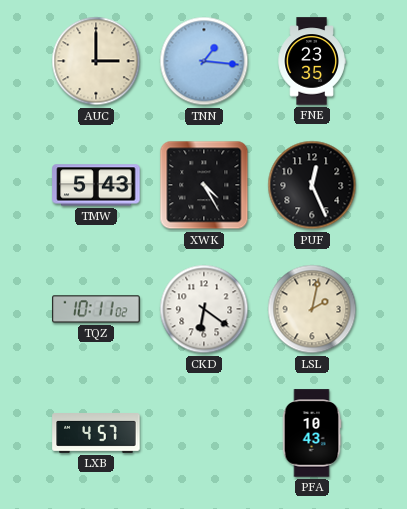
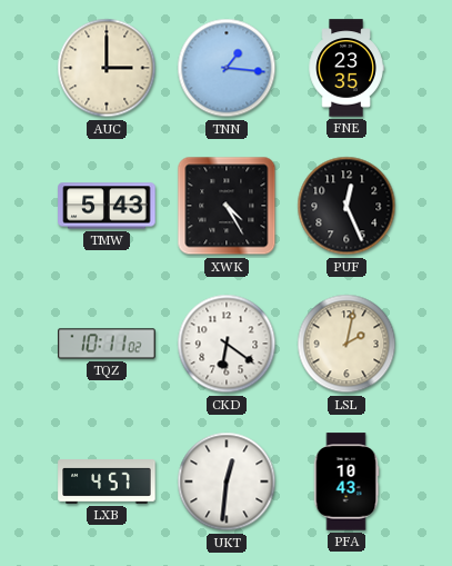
UKT: none -> 12:31
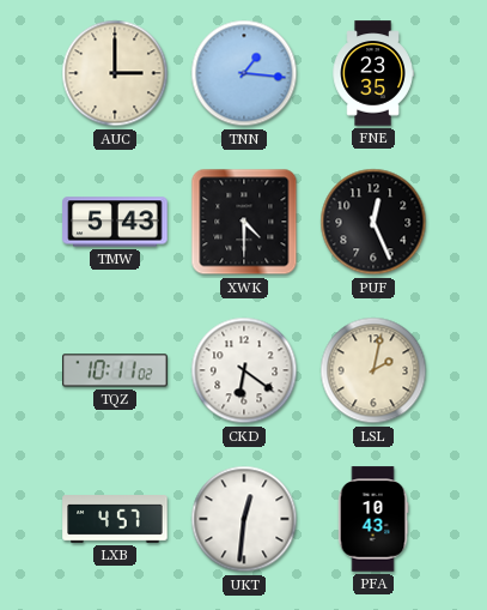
XWK: 4:25 -> 4:30
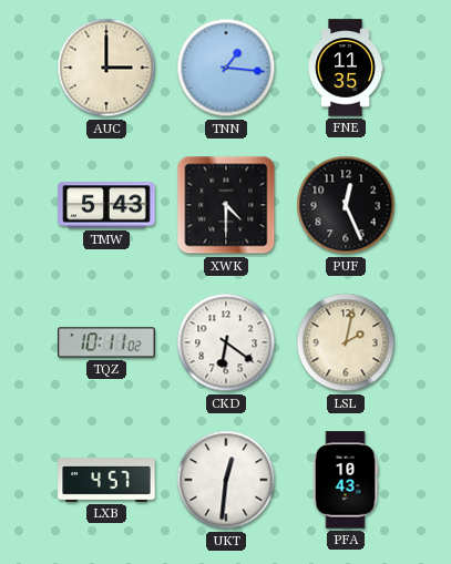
FNE: 23:35 -> 11:35
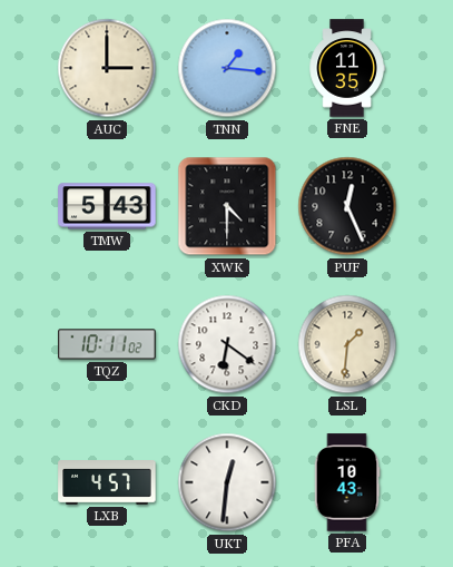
LSL: 2:02 -> 1:31
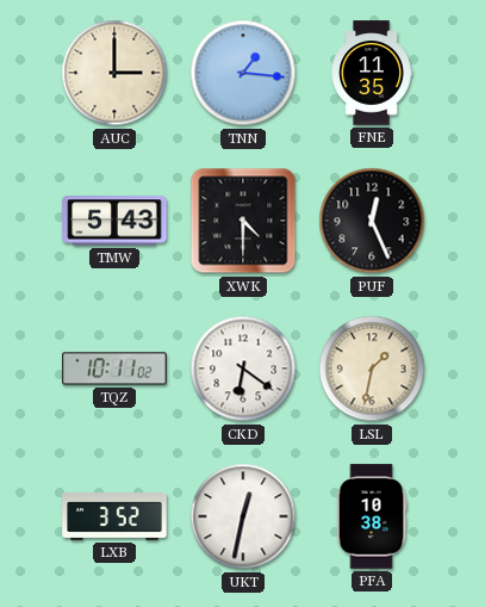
LSL: 1:31 -> 1:32
LXB: 4:57 -> 3:52
UKT: 12:31 -> 12:32
PFA: 10:43 -> 10:38
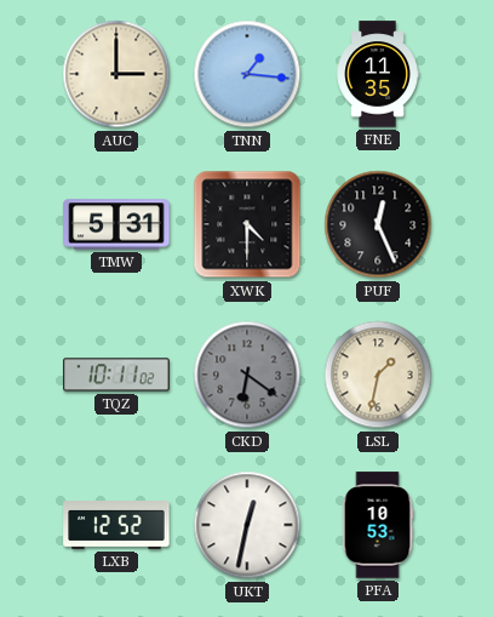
TMW: 5:43 -> 5:31
CKD dial: white -> grey
LXB: 3:52 -> 12:52
PFA: 10:38 -> 10:53
